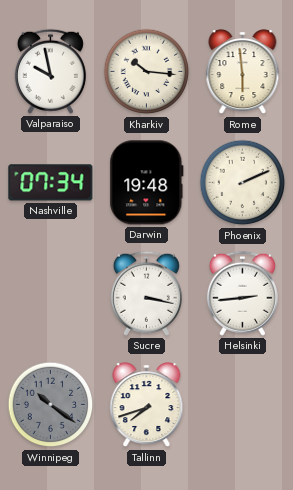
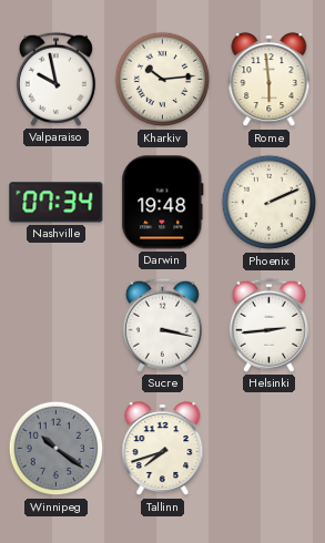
Kharkiv: 10:16 -> 10:14
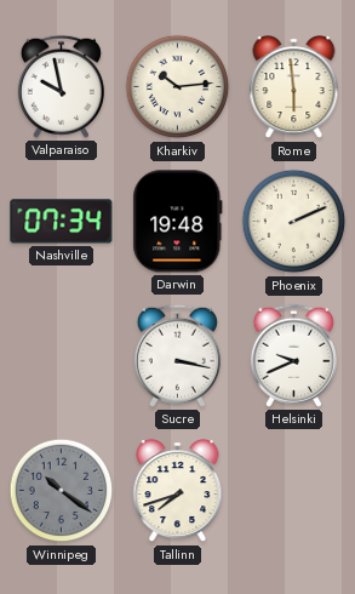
Helsinki: 2:44 -> 9:41
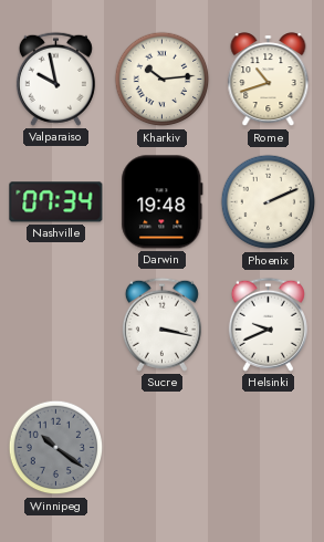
Rome: 5:59 -> 10:42
Tallinn: 7:42 -> none
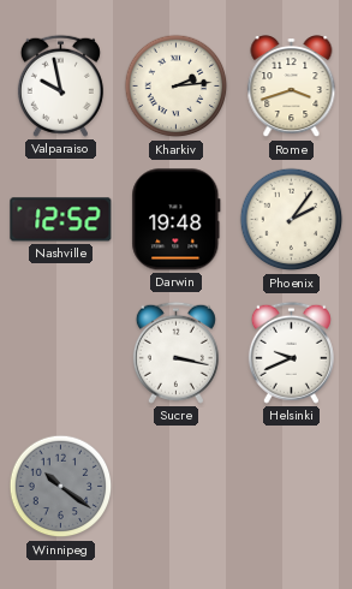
Kharkiv: 10:14 -> 2:14
Rome: 10:42 -> 3:42
Nashville: 07:34 -> 12:52
Phoenix: 2:11 -> 2:06
